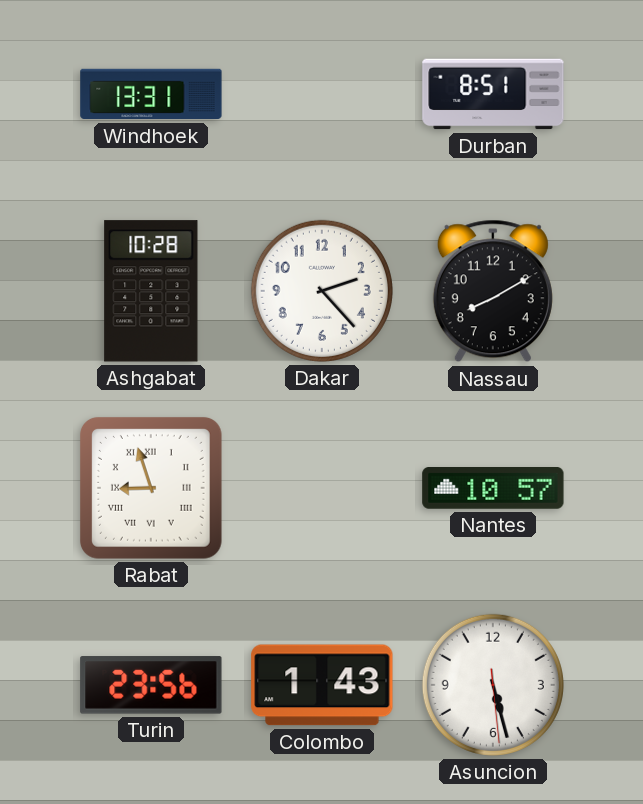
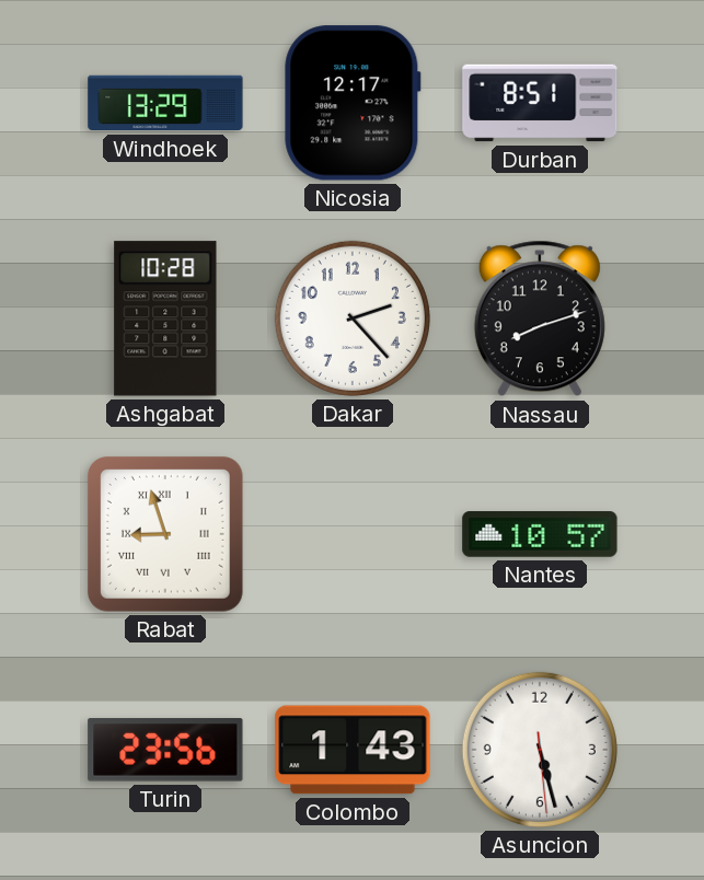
Windhoek: 13:31 -> 13:29
Nicosia: none -> 12:17
Nassau: 8:10 -> 8:12
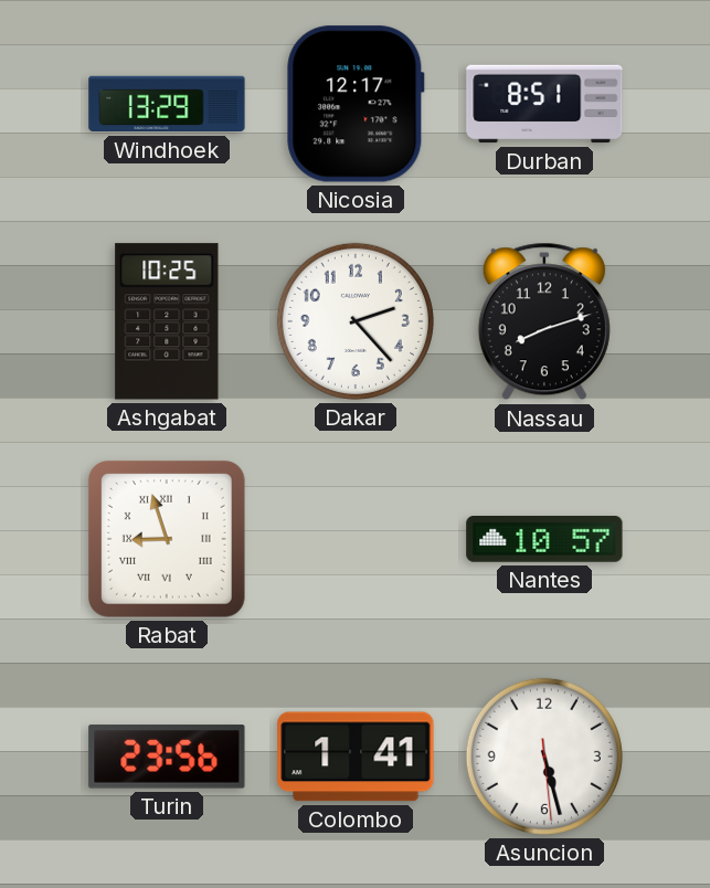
Ashgabat: 10:28 -> 10:25
Colombo: 1:43 -> 1:41
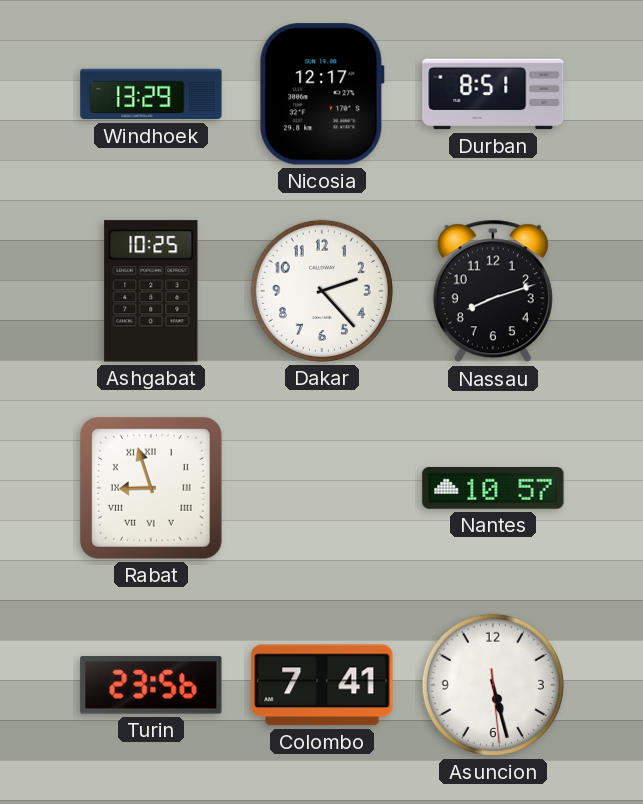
Colombo: 1:41 -> 7:41
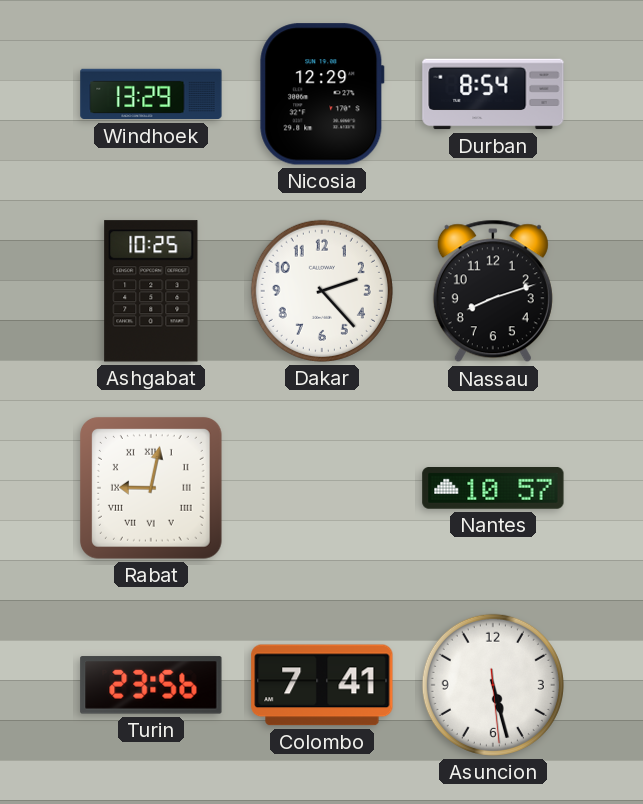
Nicosia: 12:17 -> 12:29
Durban: 8:51 -> 8:54
Rabat: 8:57 -> 9:02
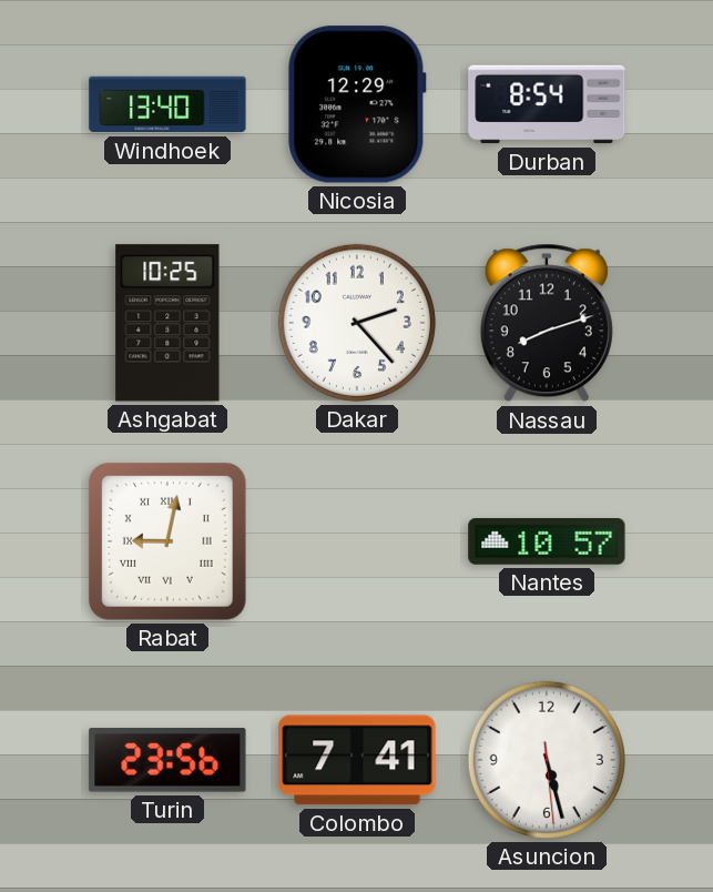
Windhoek: 13:29 -> 13:40
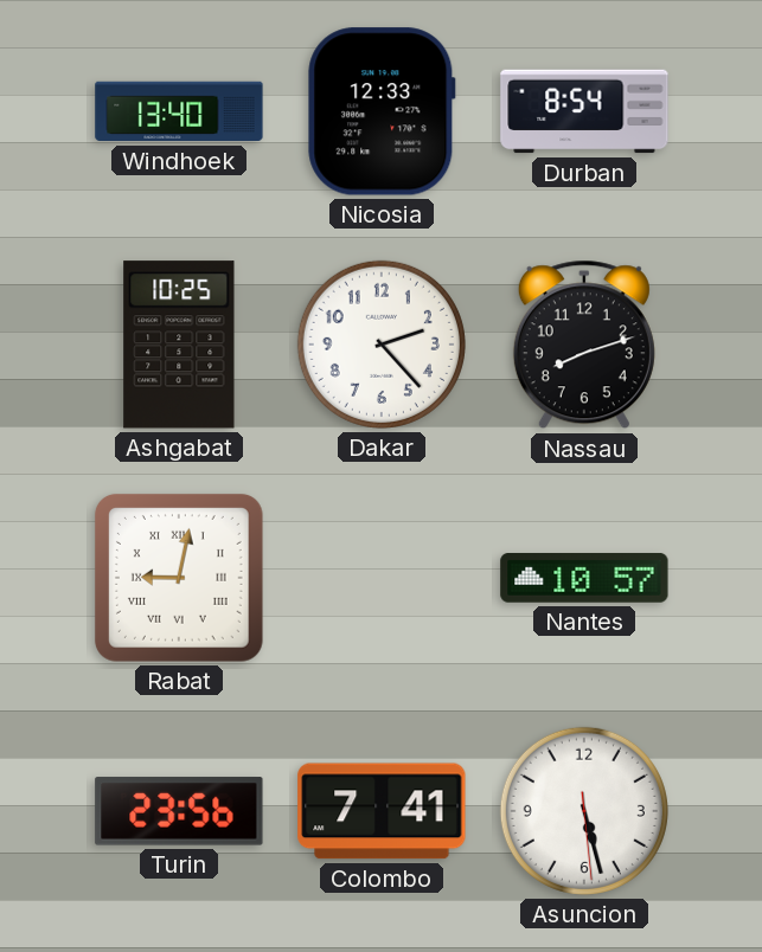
Nicosia: 12:29 -> 12:33
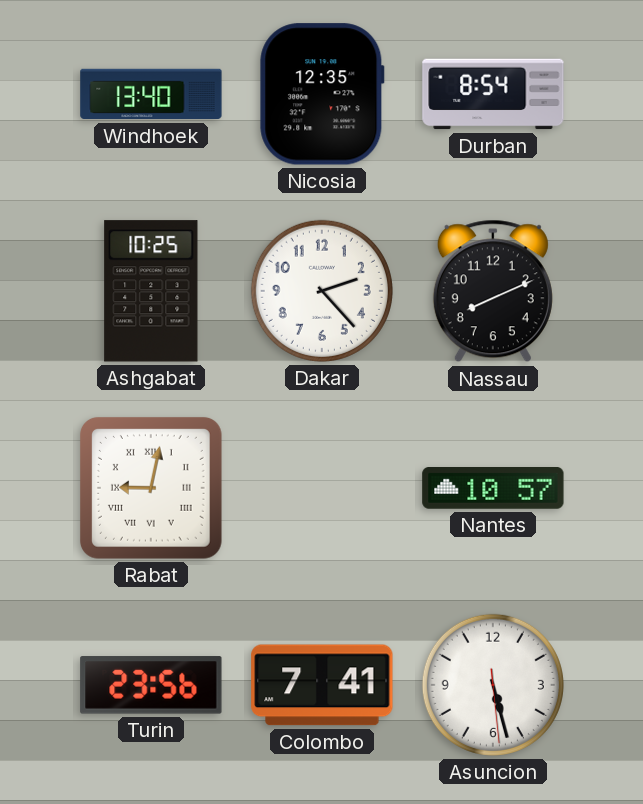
Nicosia: 12:33 -> 12:35
Nassau: 8:12 -> 8:11
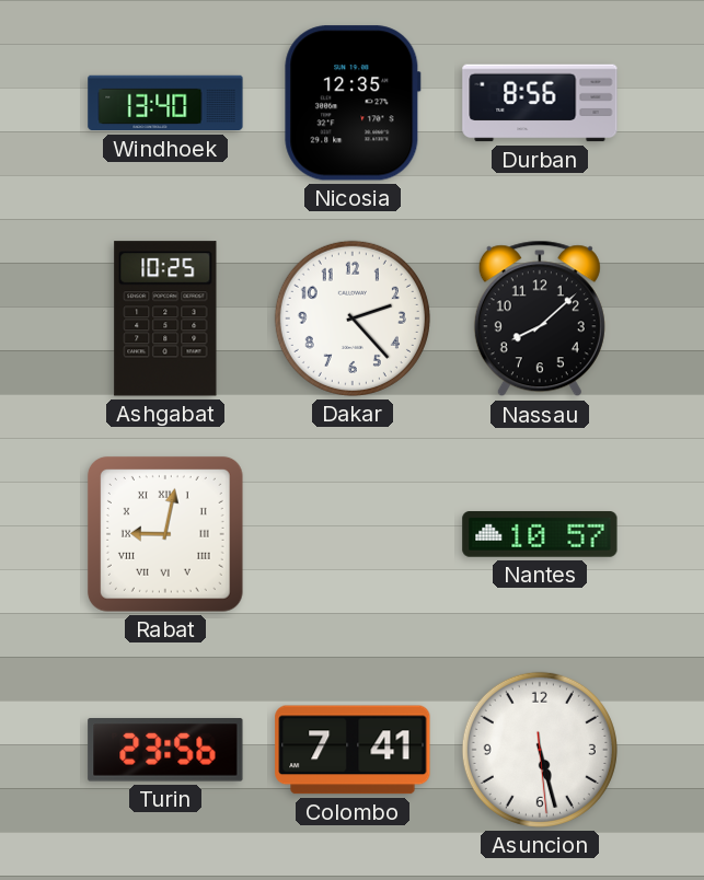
Durban: 8:54 -> 8:56
Nassau: 8:11 -> 8:08
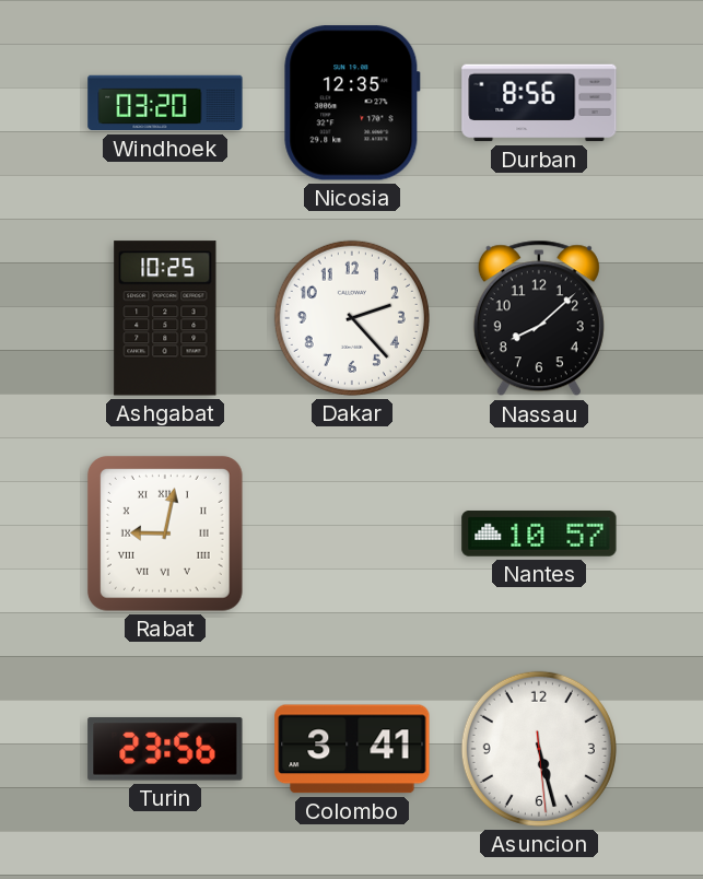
Windhoek: 13:40 -> 03:20
Colombo: 7:41 -> 3:41
